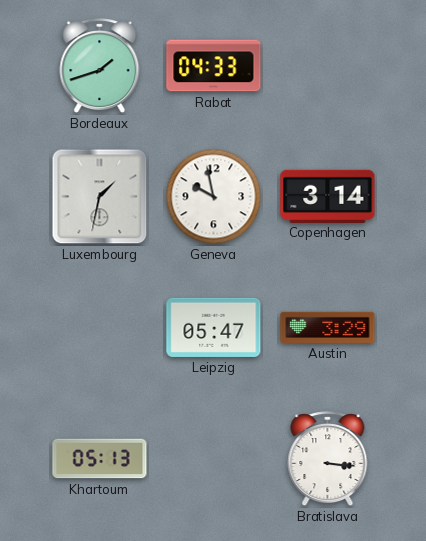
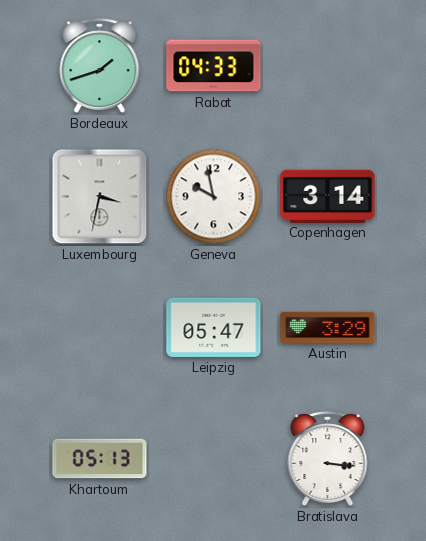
Luxembourg: 1:32 -> 3:32
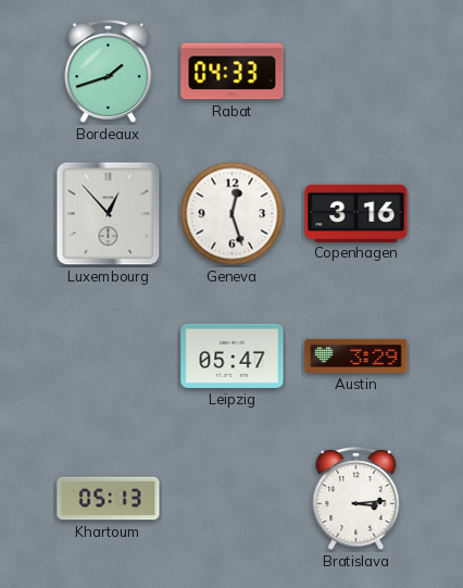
Luxembourg: 3:32 -> 12:53
Geneva: 9:58 -> 12:27
Copenhagen: 3:14 -> 3:16
Bratislava: 3:16 -> 3:14
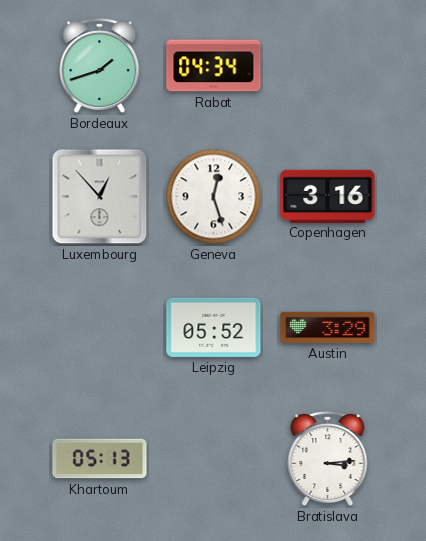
Rabat: 04:33 -> 04:34
Leipzig: 05:47 -> 05:52
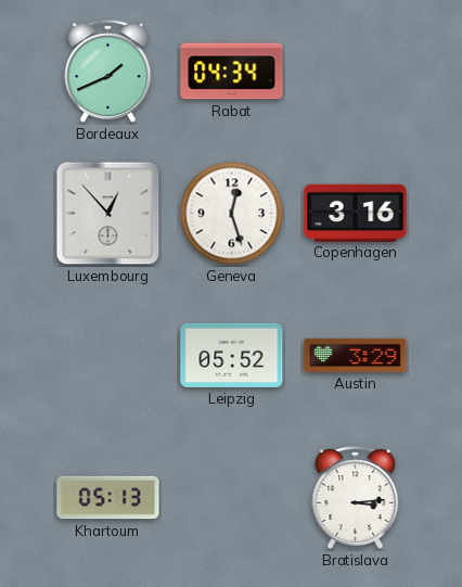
Bordeaux: 1:42 -> 1:41
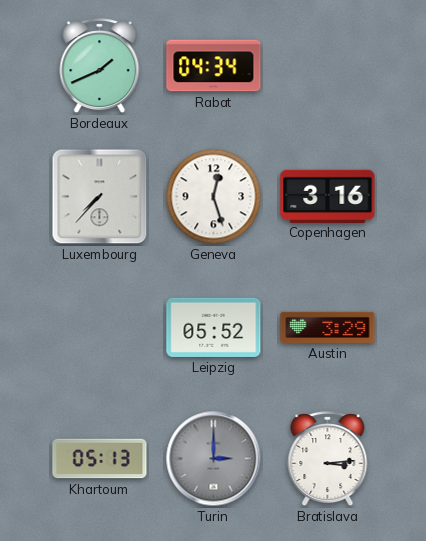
Luxembourg: 12:53 -> 7:37
Turin: none -> 3:00
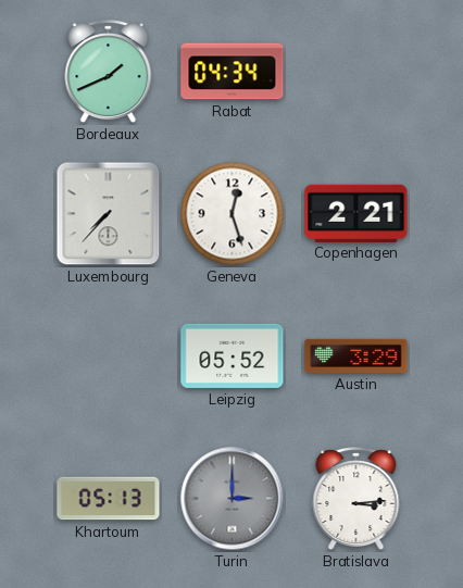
Copenhagen: 3:16 -> 2:21
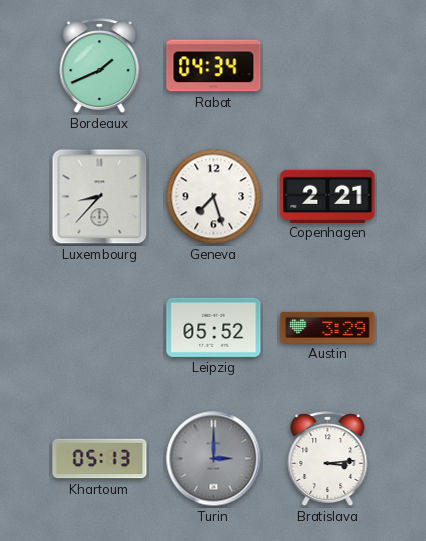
Luxembourg: 7:37 -> 8:37
Geneva: 12:27 -> 7:27
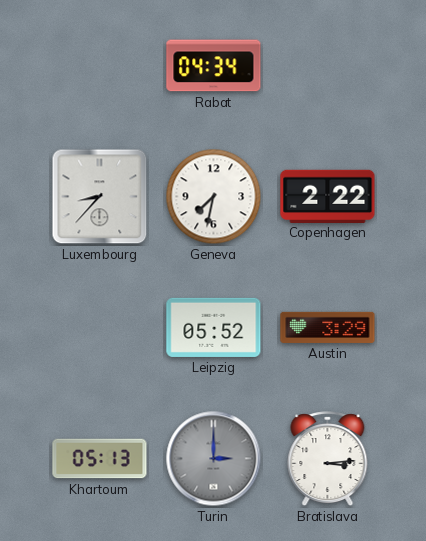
Bordeaux: 1:41 -> none
Geneva: 7:27 -> 7:32
Copenhagen: 2:21 -> 2:22
